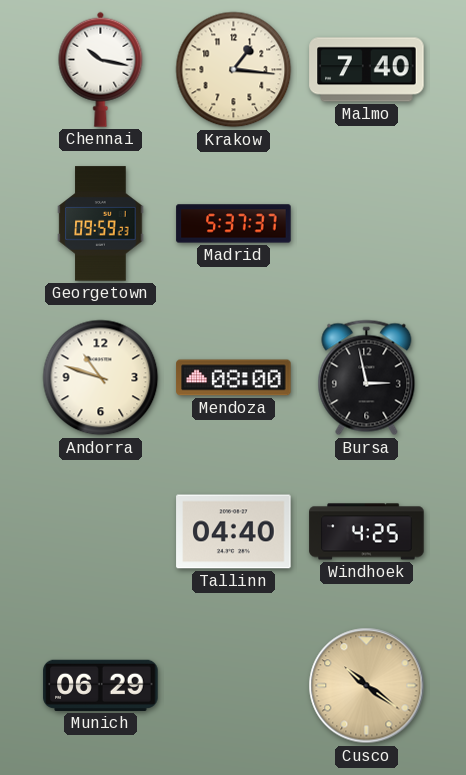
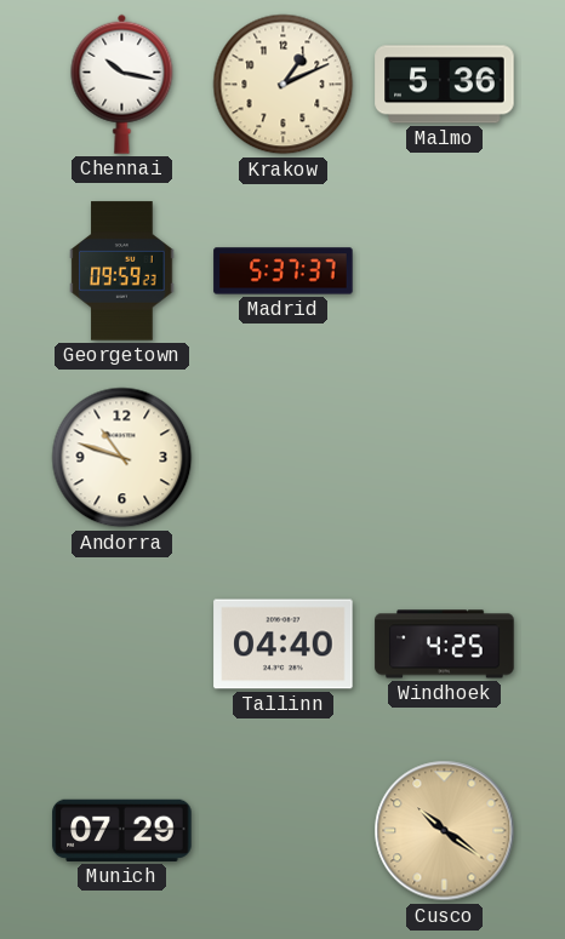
Krakow: 1:16 -> 1:11
Malmo: 7:40 -> 5:36
Mendoza: 08:00 -> none
Bursa: 2:58 -> none
Munich: 06:29 -> 07:29
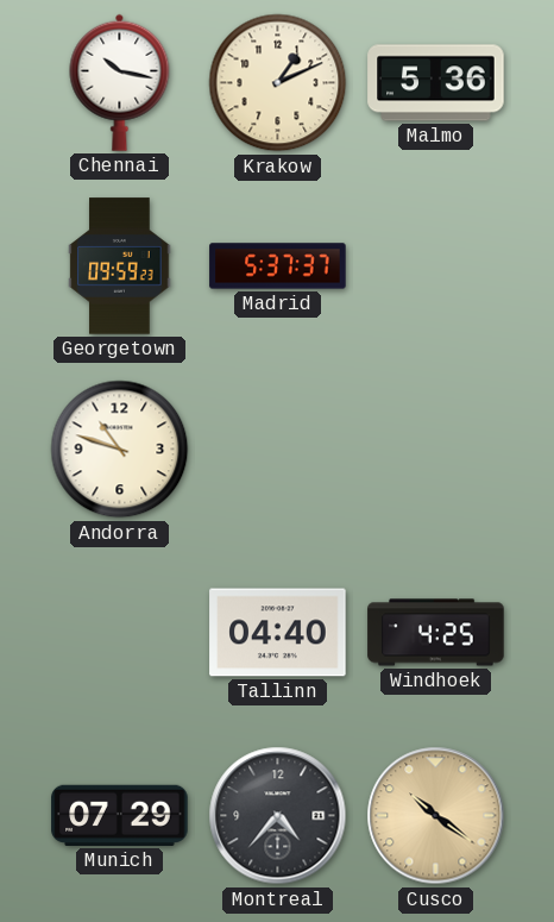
Montreal: none -> 4:37
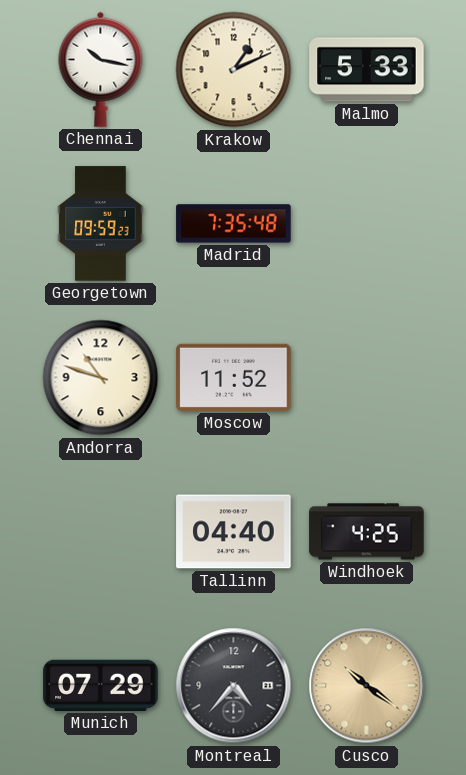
Malmo: 5:36 -> 5:33
Madrid: 5:37 -> 7:35
Moscow: none -> 11:52
